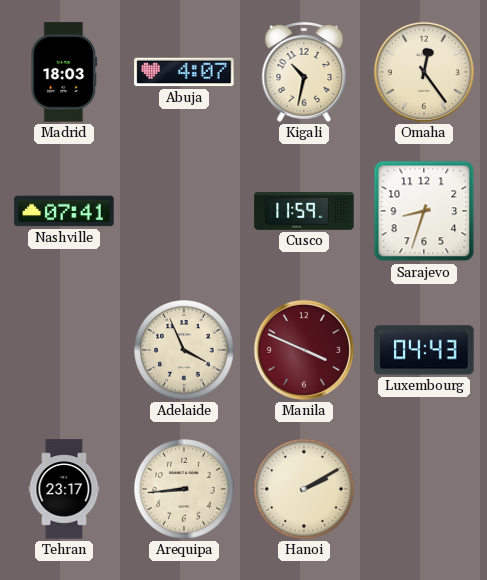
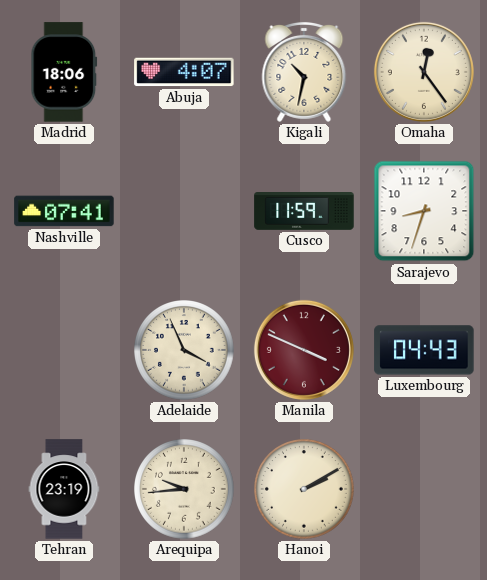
Madrid: 18:03 -> 18:06
Tehran: 23:17 -> 23:19
Arequipa: 8:44 -> 9:44
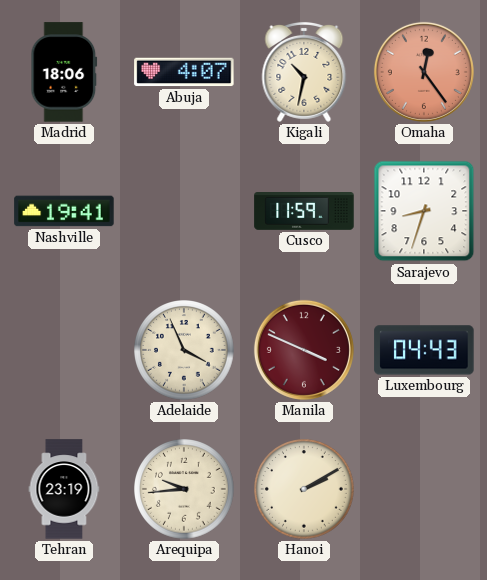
Omaha dial: cream -> salmon
Nashville: 07:41 -> 19:41
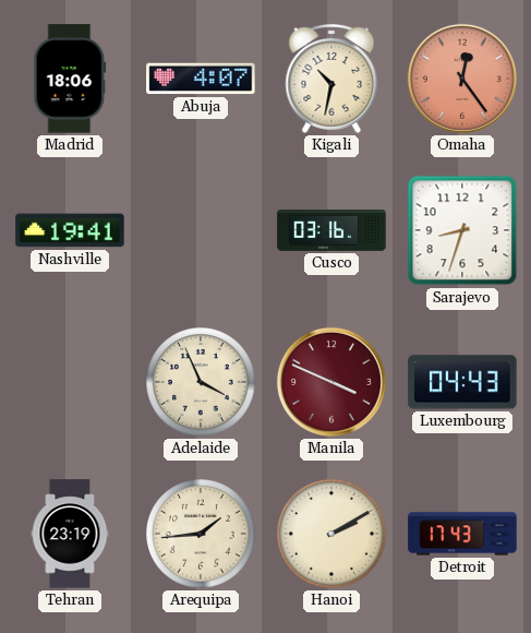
Cusco: 11:59 -> 03:16
Arequipa: 9:44 -> 1:44
Detroit: none -> 17:43
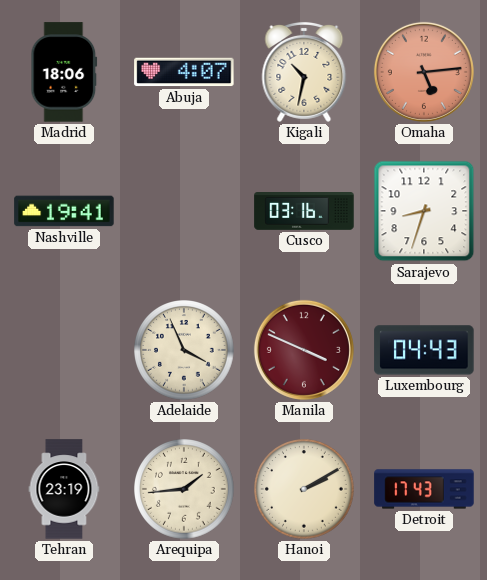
Omaha: 12:24 -> 5:14
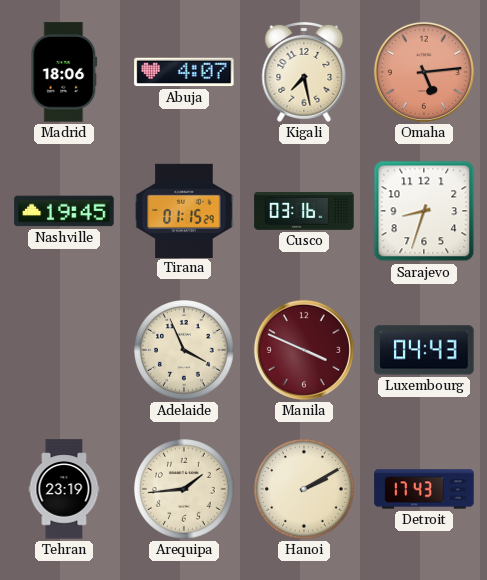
Kigali: 10:32 -> 7:28
Nashville: 19:41 -> 19:45
Tirana: none -> 01:15
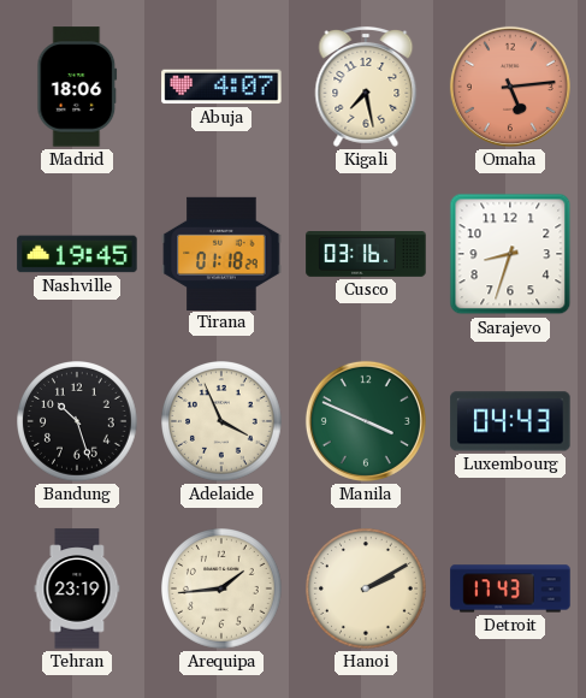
Tirana: 01:15 -> 01:18
Bandung: none -> 10:27
Manila dial: burgundy -> green
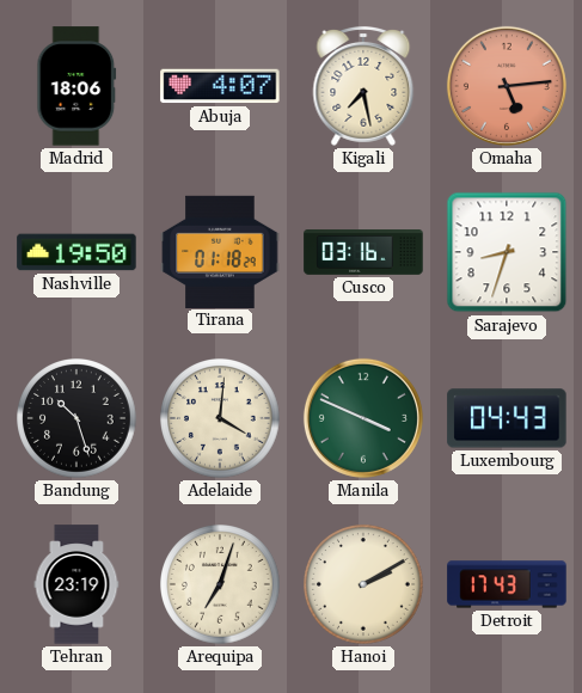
Nashville: 19:45 -> 19:50
Adelaide: 3:56 -> 4:01
Arequipa: 1:44 -> 7:03
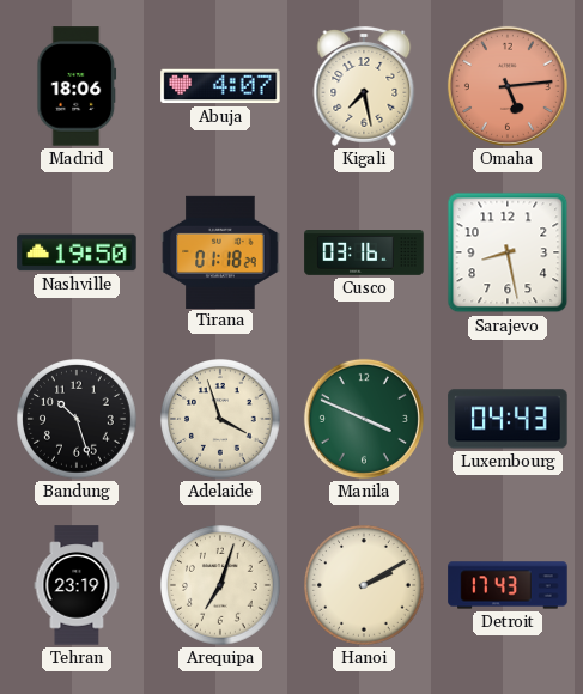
Sarajevo: 8:33 -> 8:28
Adelaide: 4:01 -> 3:57
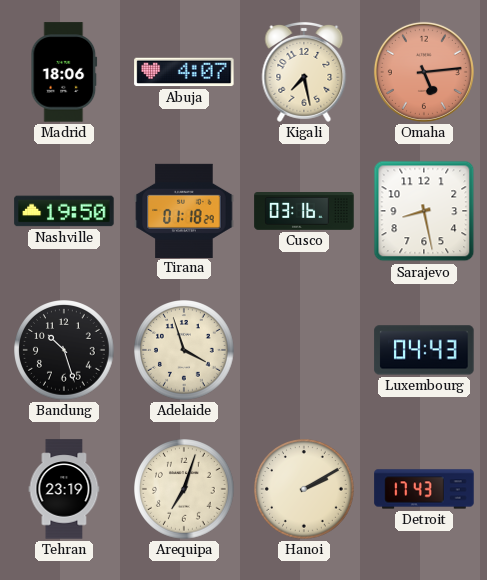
Manila: 3:49 -> none
